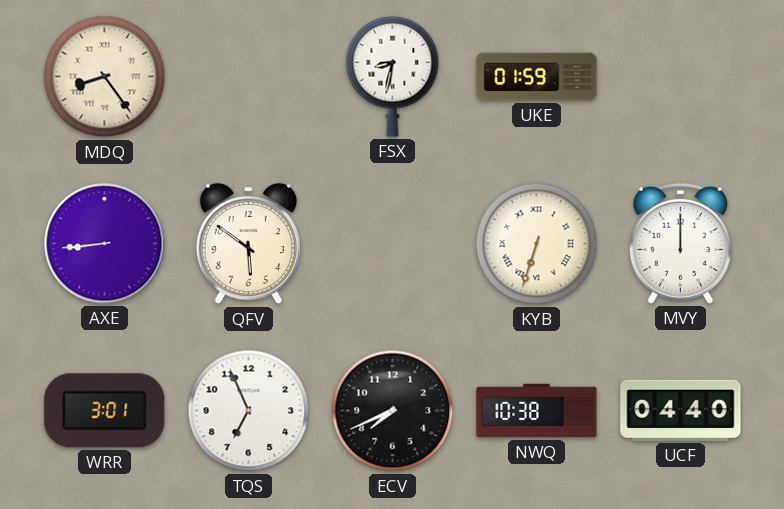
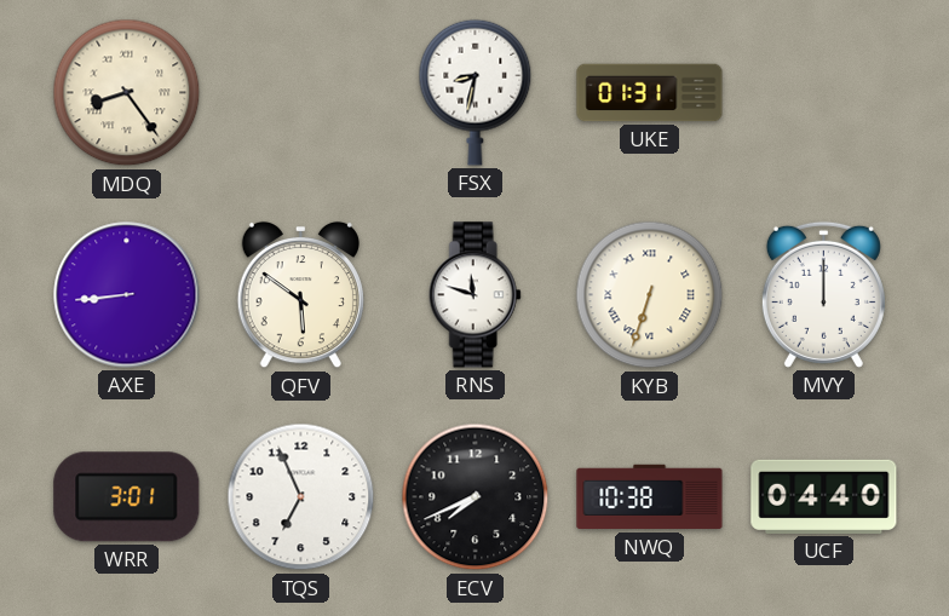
UKE: 01:59 -> 01:31
RNS: none -> 11:48
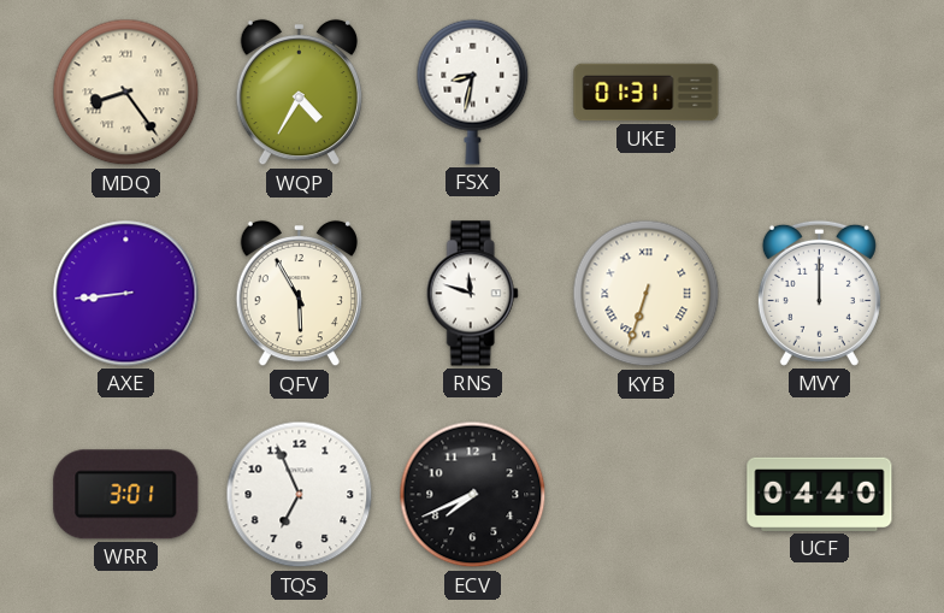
WQP: none -> 4:35
QFV: 5:51 -> 5:55
NWQ: 10:38 -> none
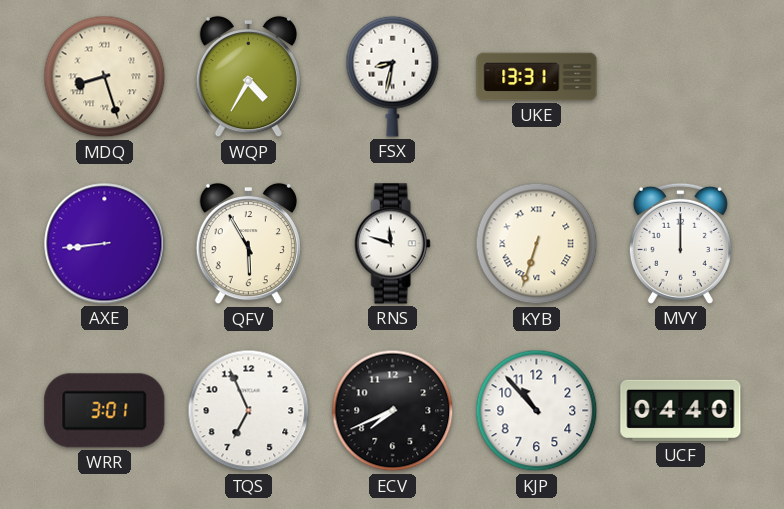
MDQ: 8:24 -> 8:27
UKE: 01:31 -> 13:31
KJP: none -> 10:53
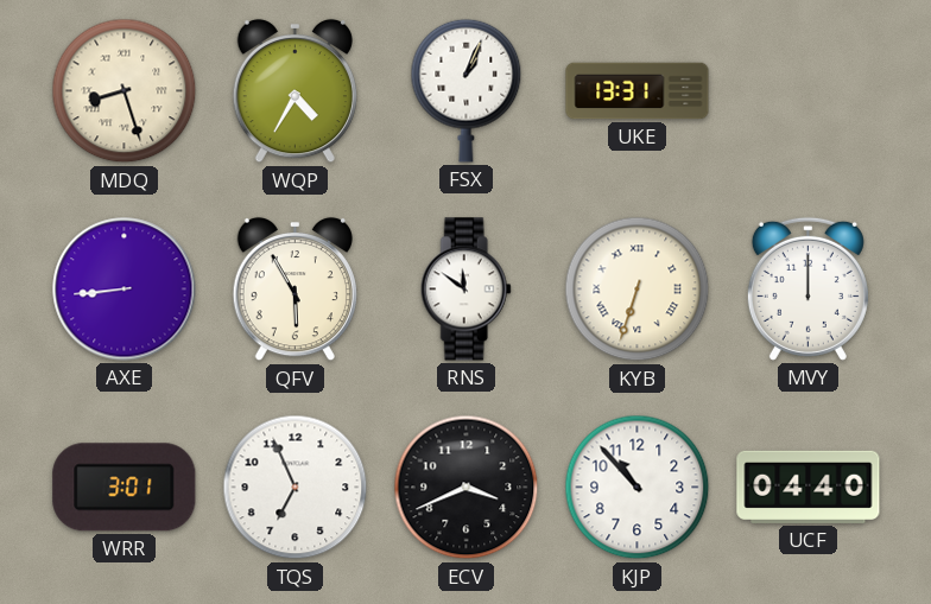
FSX: 8:32 -> 1:04
RNS: 11:48 -> 11:51
ECV: 7:41 -> 3:41
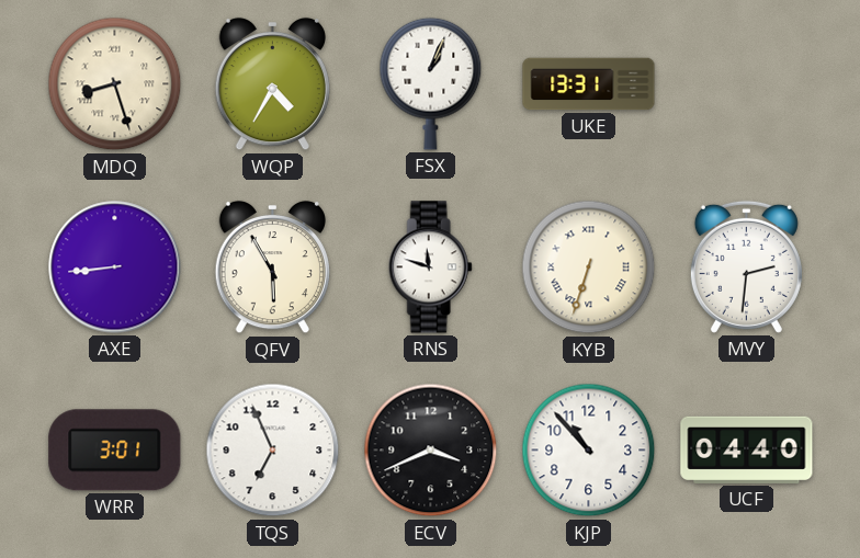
RNS: 11:51 -> 11:48
MVY: 12:00 -> 2:31
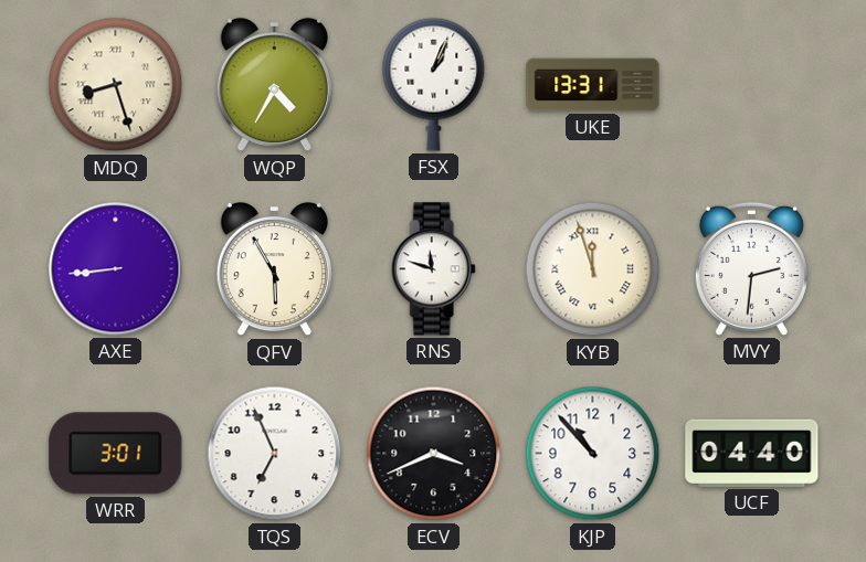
KYB: 6:33 -> 11:57
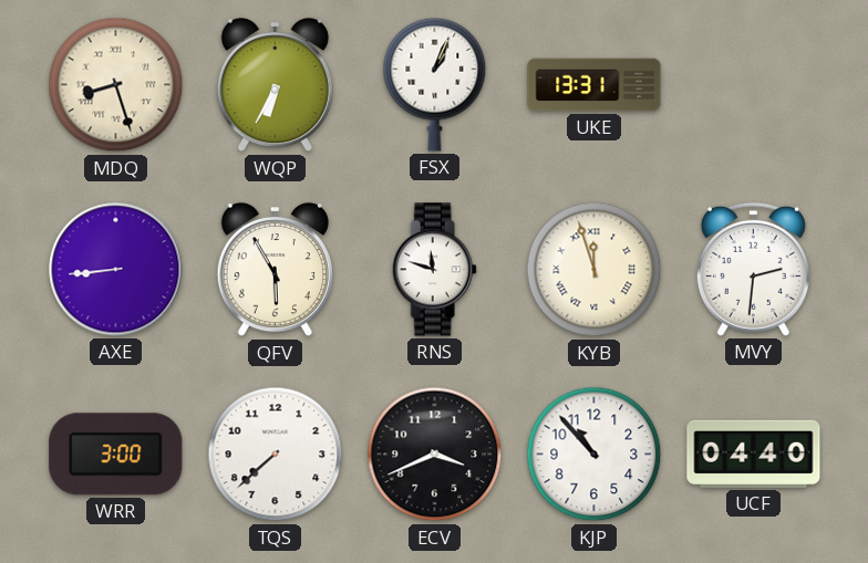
WQP: 4:35 -> 6:35
WRR: 3:01 -> 3:00
TQS: 6:56 -> 7:38
